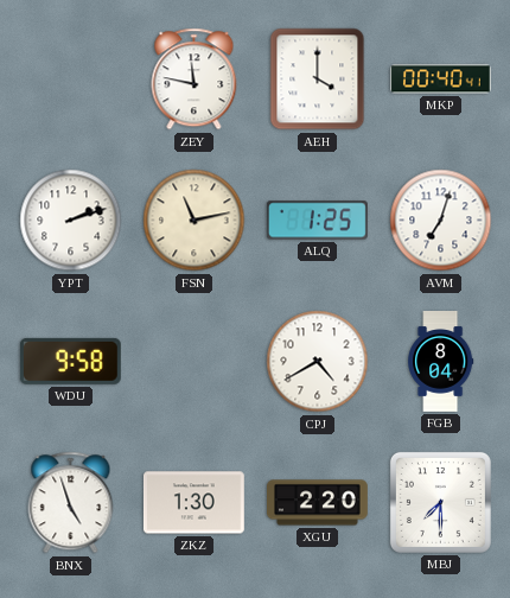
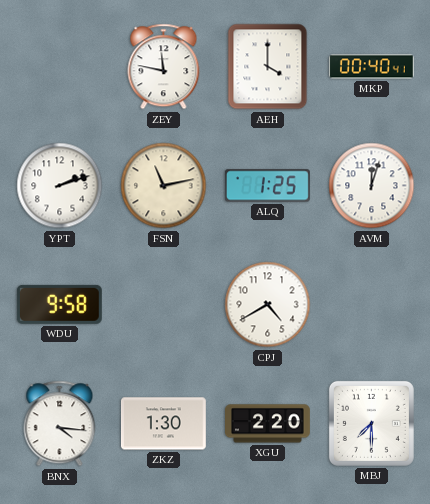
AVM: 7:03 -> 12:03
FGB: 8:04 -> none
BNX: 4:57 -> 4:16
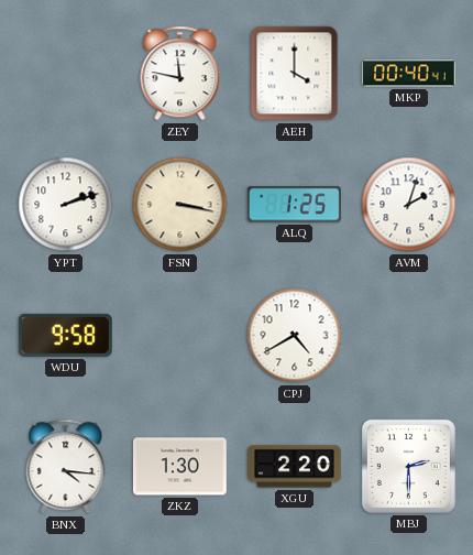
FSN: 11:13 -> 3:17
AVM: 12:03 -> 2:03
MBJ: 7:30 -> 2:30
